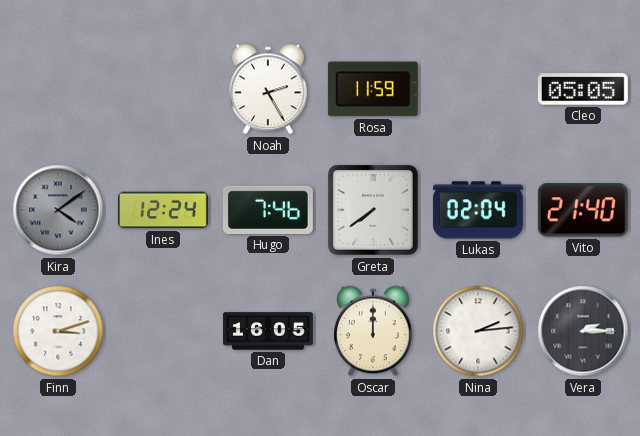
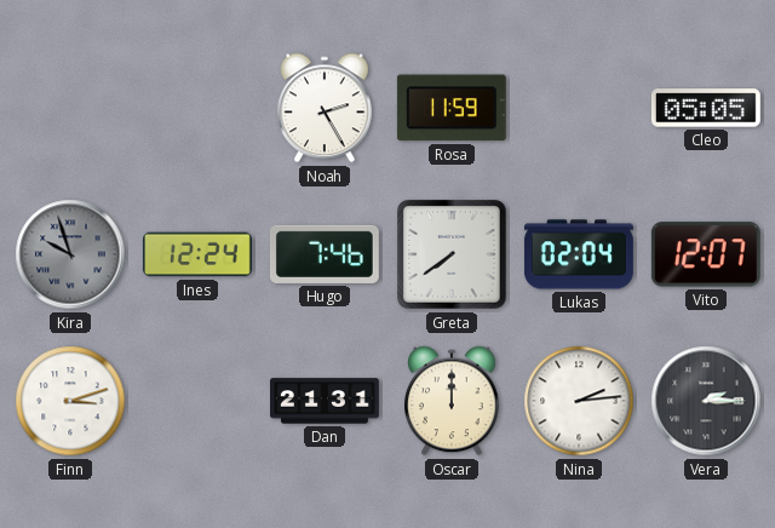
Kira: 4:09 -> 9:57
Vito: 21:40 -> 12:07
Dan: 16:05 -> 21:31
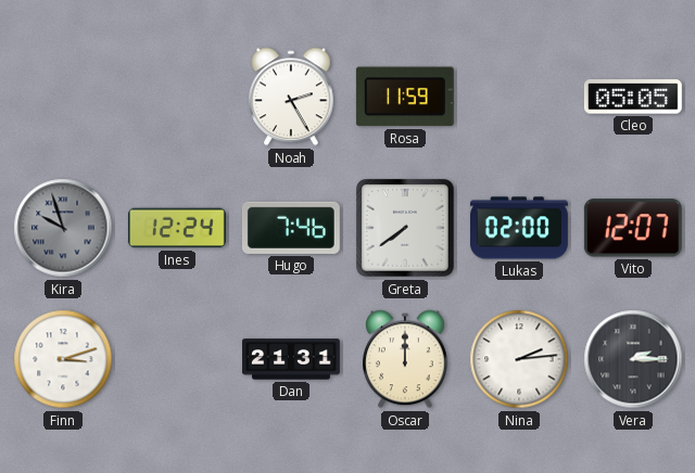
Lukas: 02:04 -> 02:00
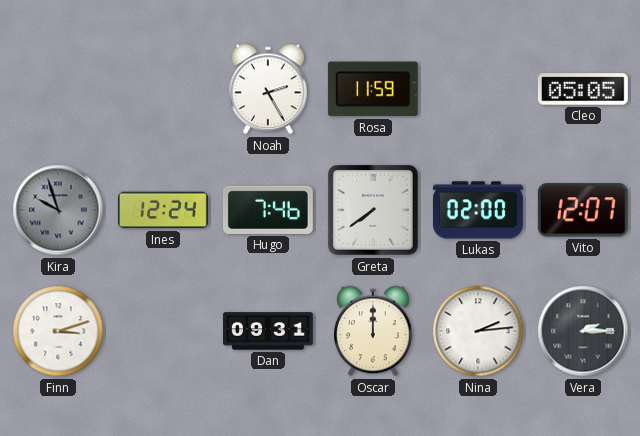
Dan: 21:31 -> 09:31
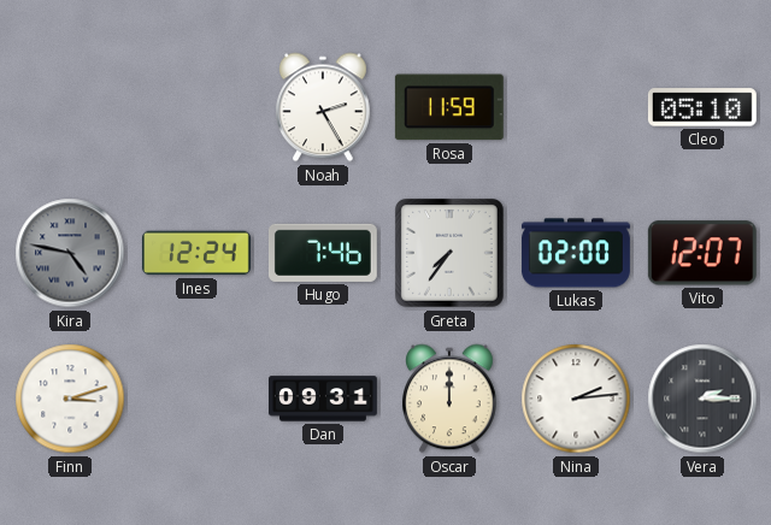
Cleo: 05:05 -> 05:10
Kira: 9:57 -> 4:47
Greta: 7:39 -> 7:36
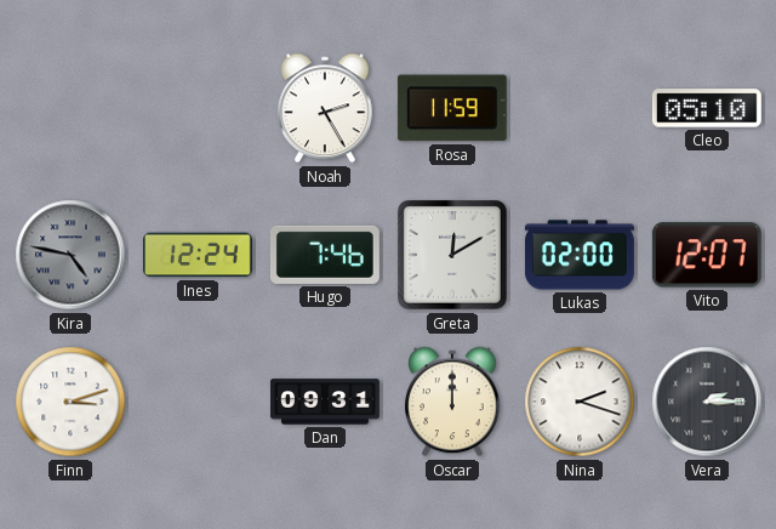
Greta: 7:36 -> 12:10
Nina: 2:14 -> 2:18
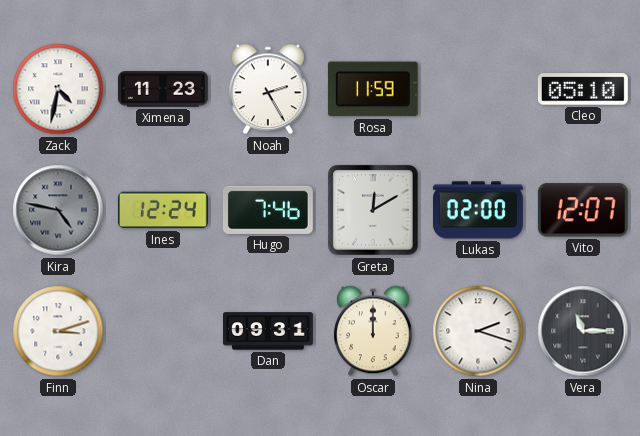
Zack: none -> 4:32
Ximena: none -> 11:23
Vera: 2:15 -> 11:15
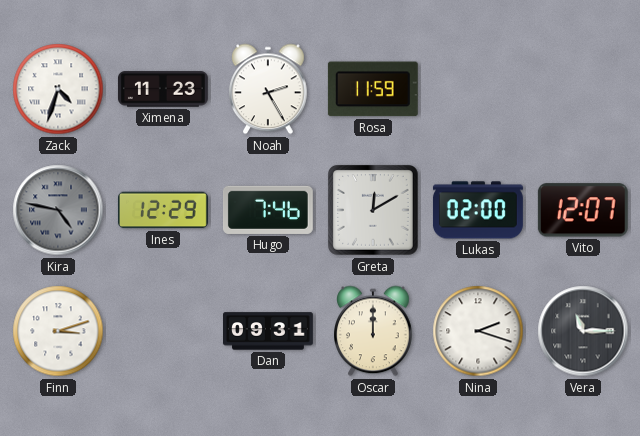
Zack: 4:32 -> 4:33
Cleo: 05:10 -> none
Ines: 12:24 -> 12:29
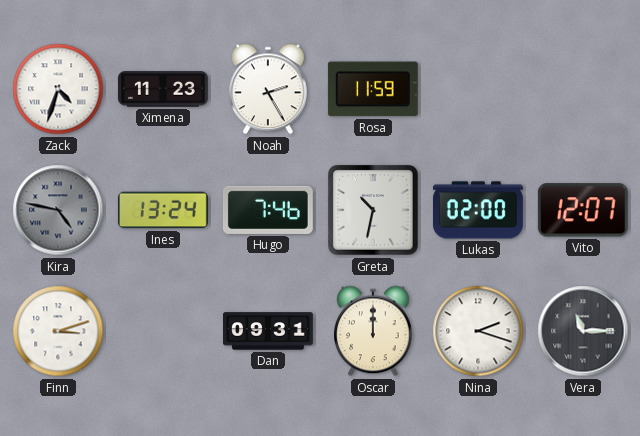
Ines: 12:29 -> 13:24
Greta: 12:10 -> 10:32
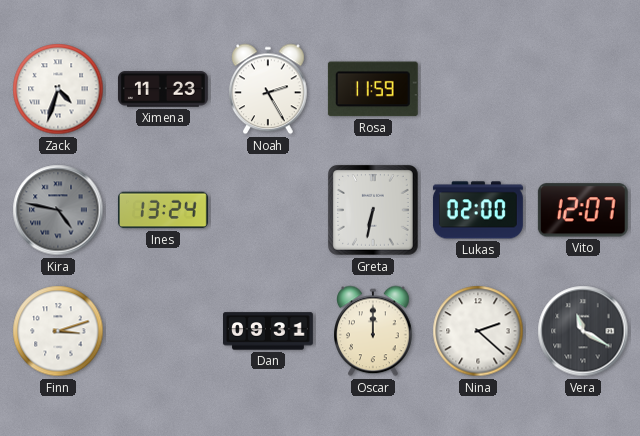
Hugo: 7:46 -> none
Greta: 10:32 -> 6:32
Nina: 2:18 -> 2:22
Vera: 11:15 -> 11:20
